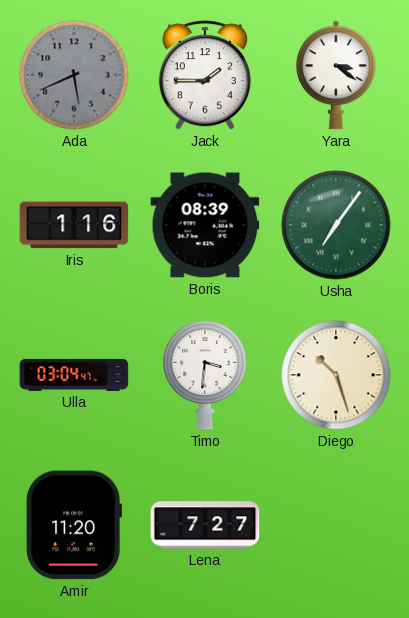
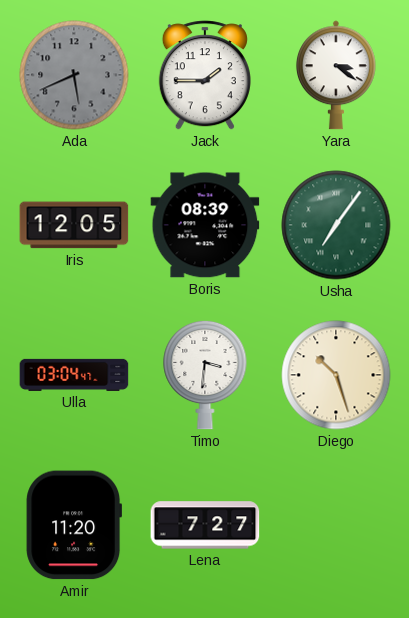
Iris: 1:16 -> 12:05
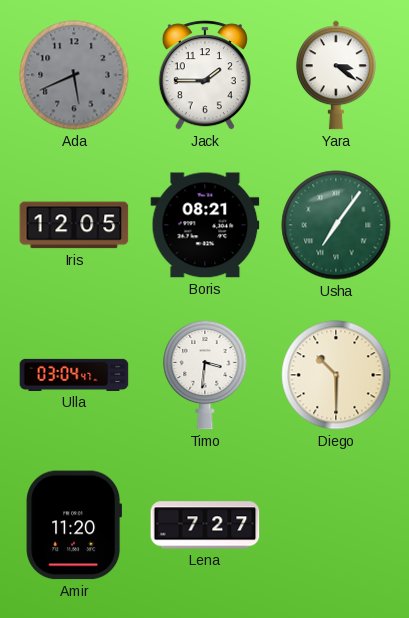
Boris: 08:39 -> 08:21
Diego: 10:27 -> 10:30
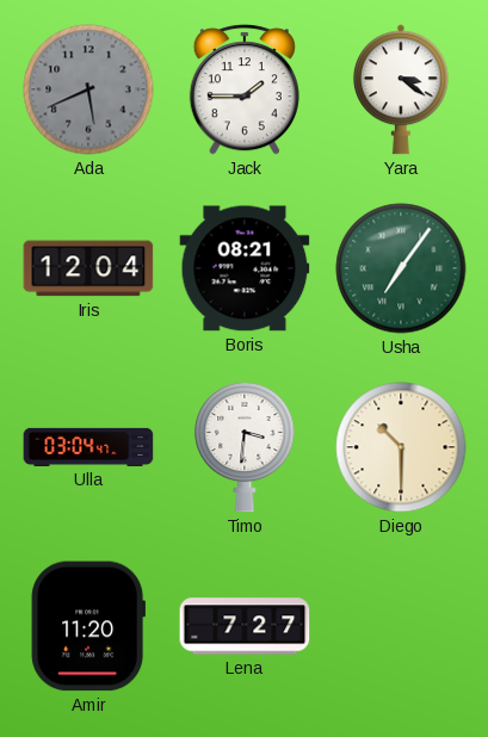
Iris: 12:05 -> 12:04
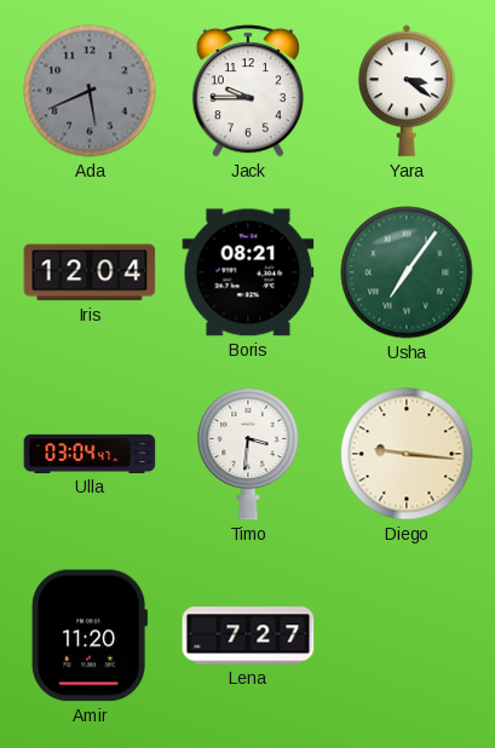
Jack: 1:45 -> 9:45
Diego: 10:30 -> 9:16
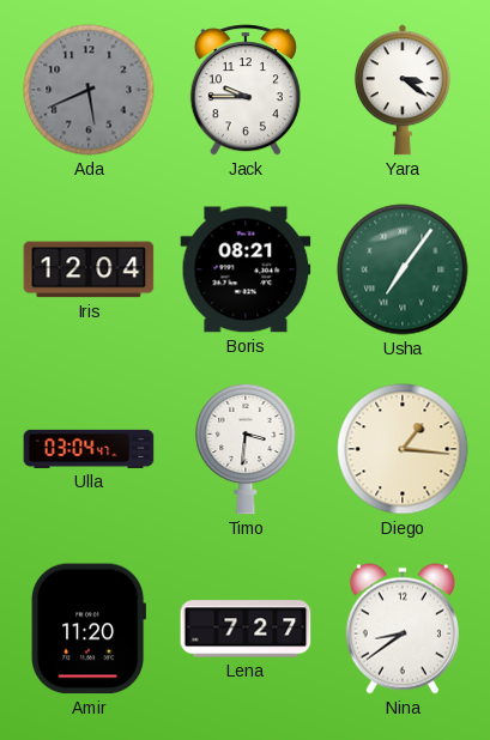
Diego: 9:16 -> 1:16
Nina: none -> 8:39
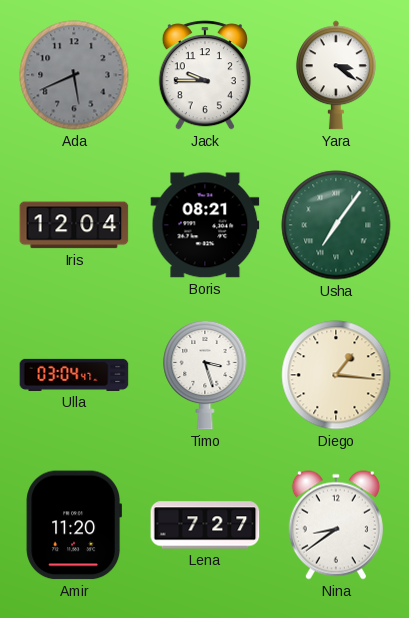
Timo: 3:31 -> 3:27
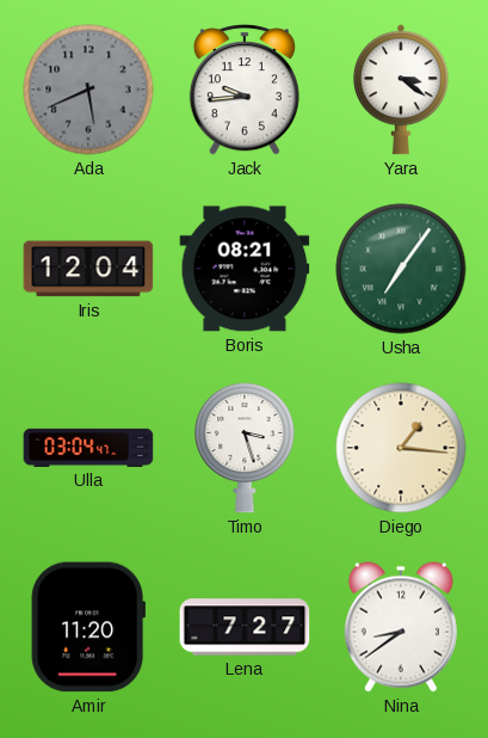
Jack: 9:45 -> 9:44
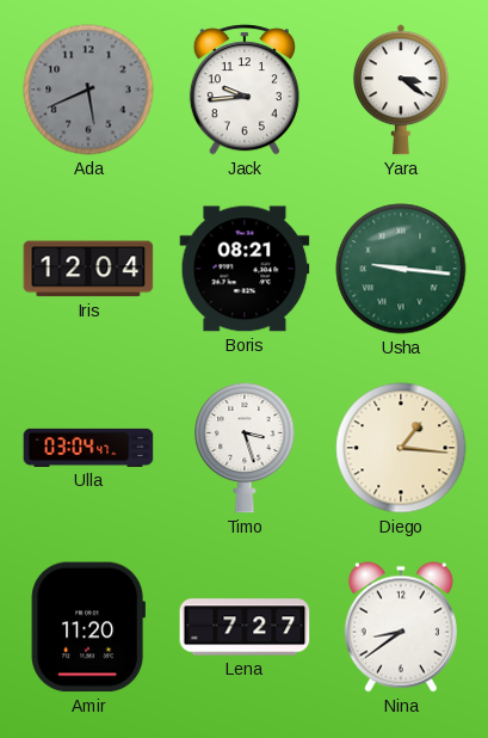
Usha: 7:06 -> 9:16
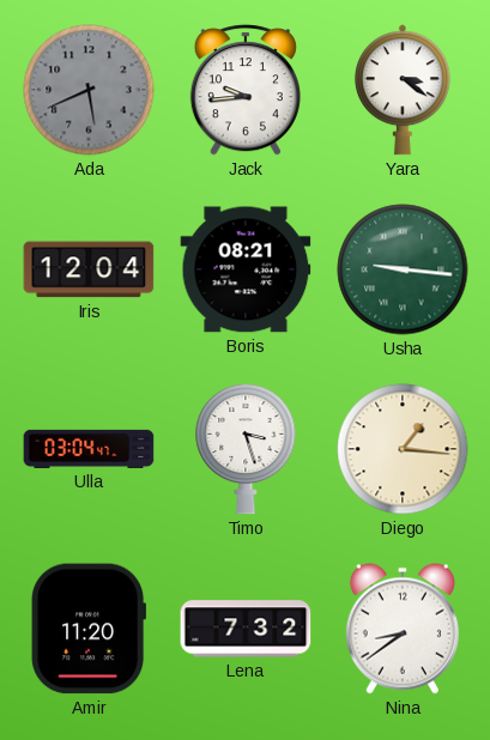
Lena: 7:27 -> 7:32
